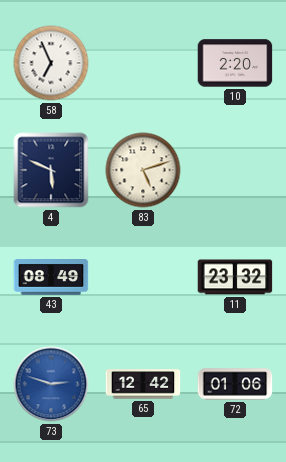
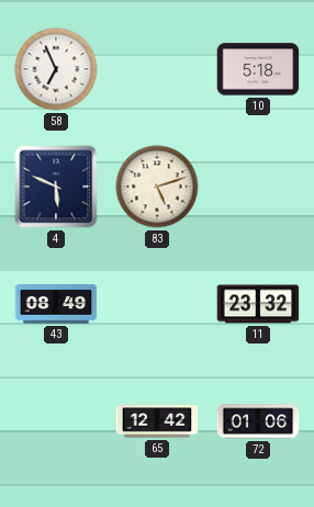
10: 2:20 -> 5:18
73: 2:48 -> none
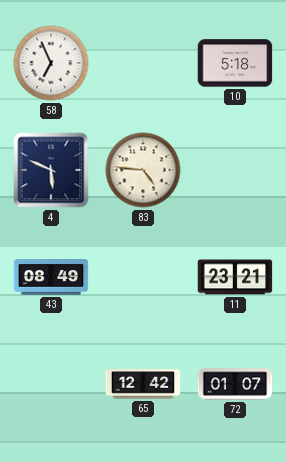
83: 5:12 -> 4:46
11: 23:32 -> 23:21
72: 01:06 -> 01:07
